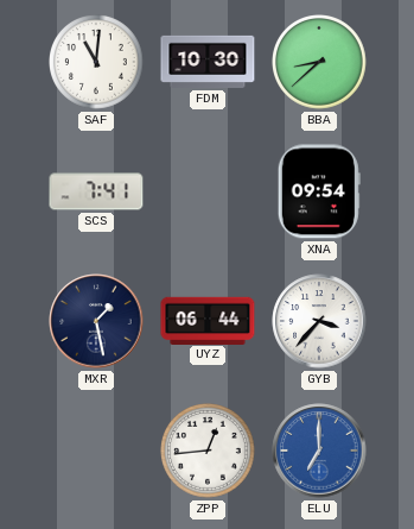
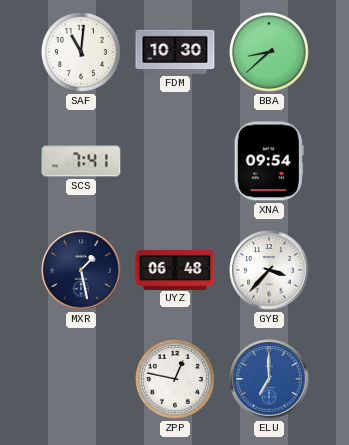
UYZ: 06:44 -> 06:48
ZPP: 12:44 -> 12:47
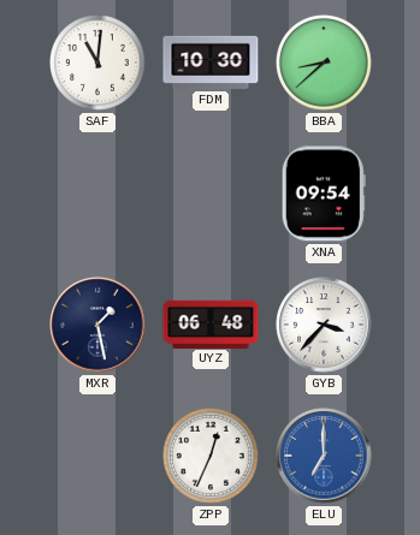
SCS: 7:41 -> none
ZPP: 12:47 -> 12:34
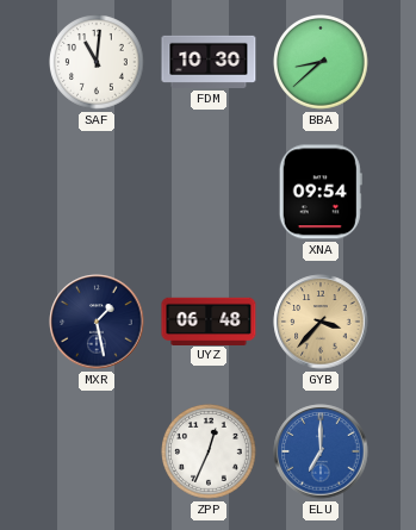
GYB dial: white -> champagne
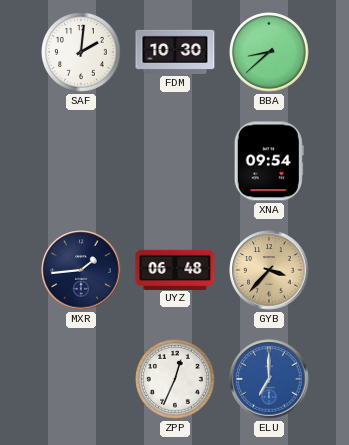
SAF: 11:01 -> 2:01
MXR: 1:28 -> 1:44
